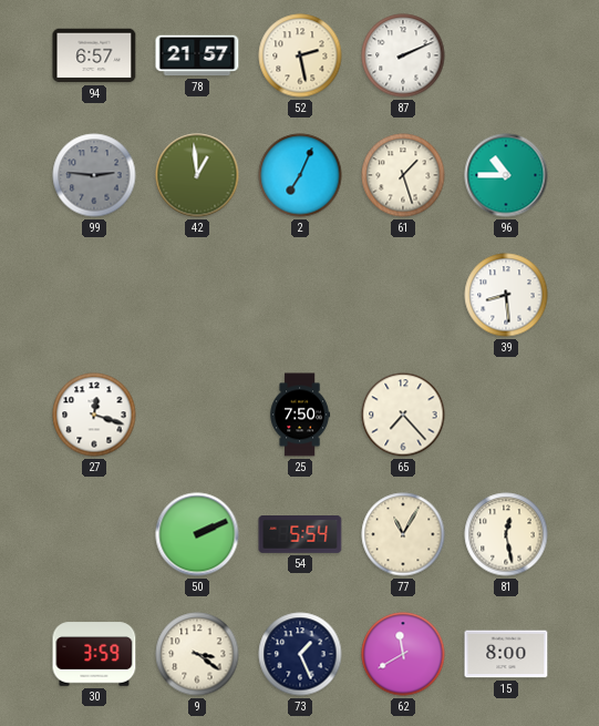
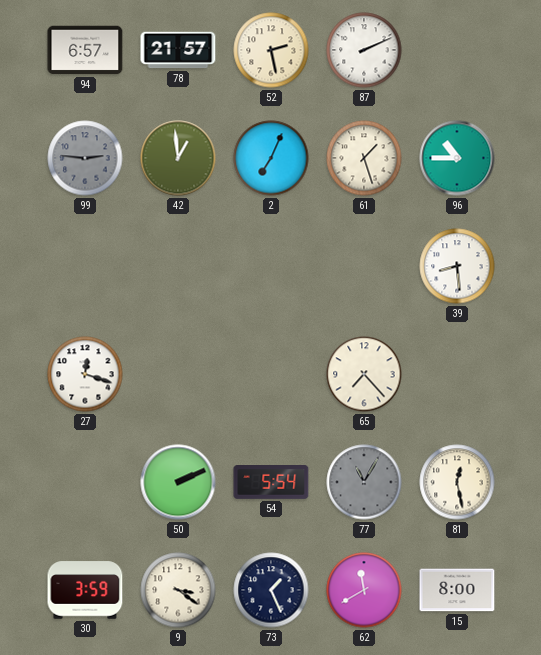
25: 7:50 -> none
77 dial: cream -> grey
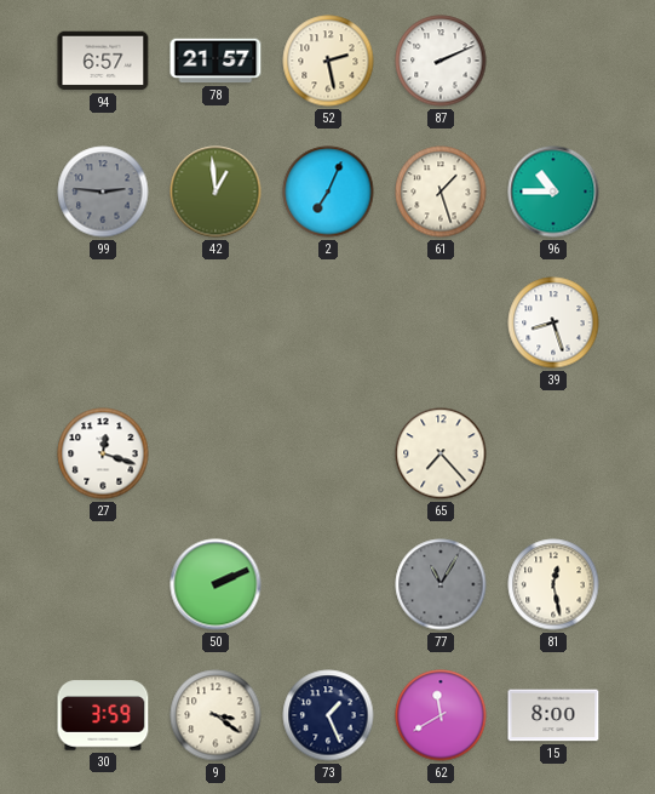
39: 8:29 -> 8:27
54: 5:54 -> none
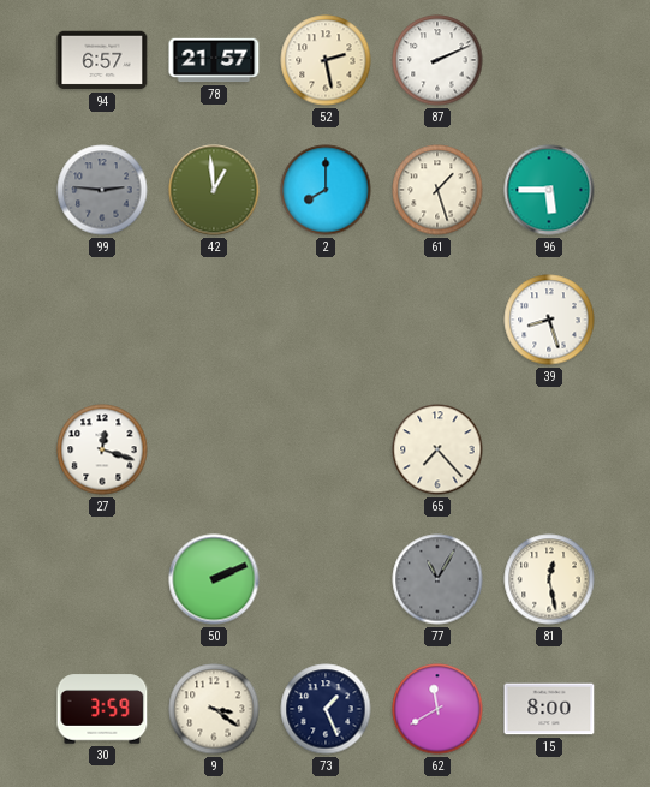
2: 7:04 -> 8:00
96: 10:45 -> 5:45
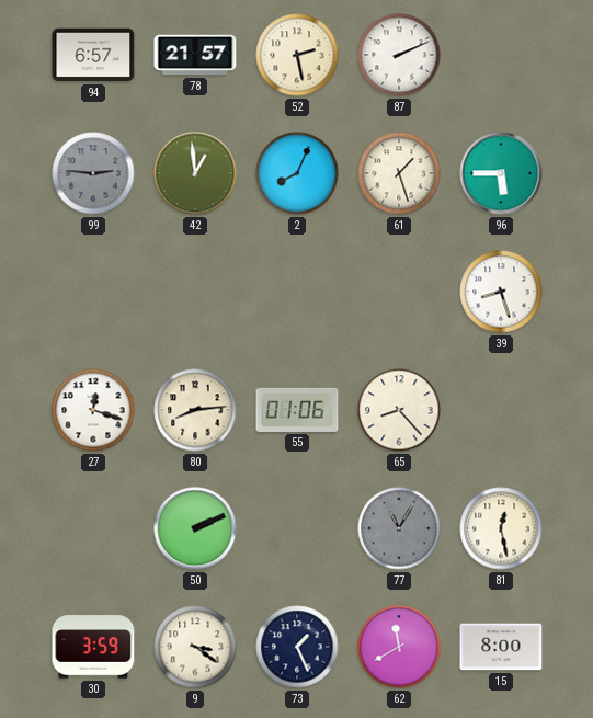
2: 8:00 -> 8:04
80: none -> 8:14
55: none -> 01:06
65: 7:23 -> 8:23
